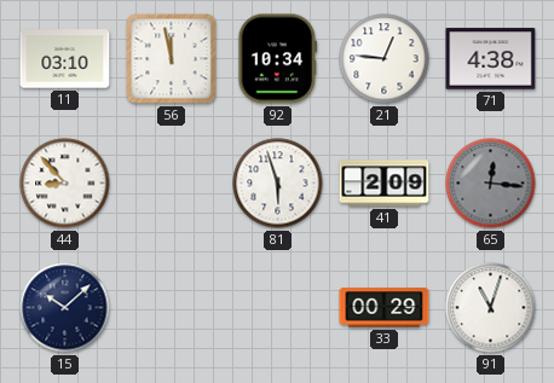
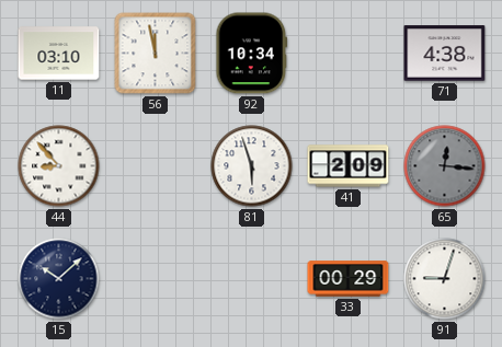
21: 12:46 -> none
91: 11:03 -> 9:03
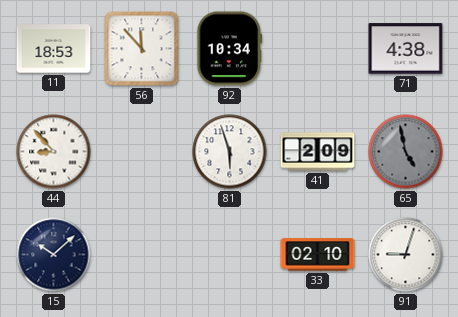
11: 03:10 -> 18:53
56: 11:58 -> 11:53
65: 12:16 -> 4:58
33: 00:29 -> 02:10
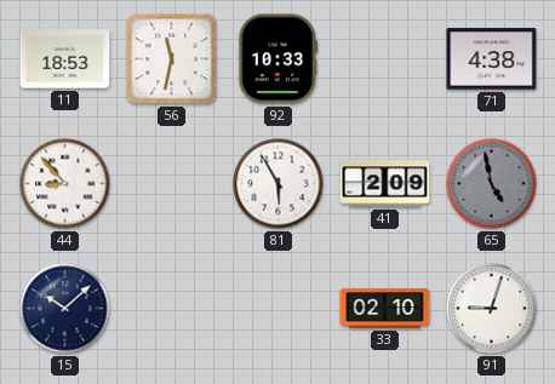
56: 11:53 -> 11:32
92: 10:34 -> 10:33
81: 5:57 -> 5:55
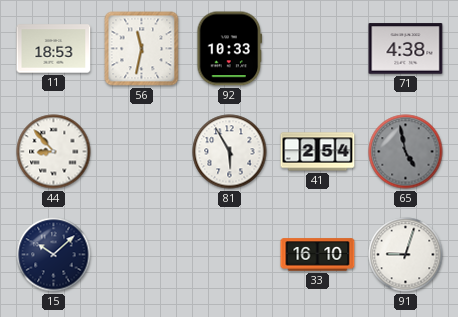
41: 2:09 -> 2:54
33: 02:10 -> 16:10
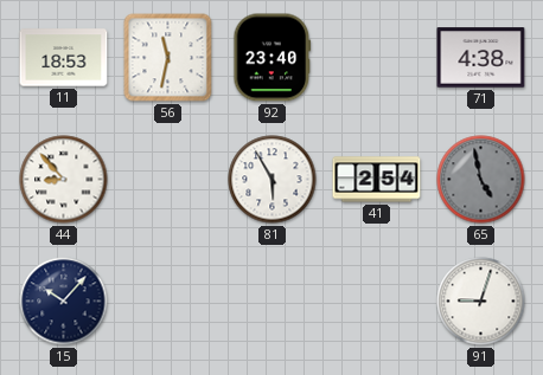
92: 10:33 -> 23:40
15: 10:08 -> 10:07
33: 16:10 -> none
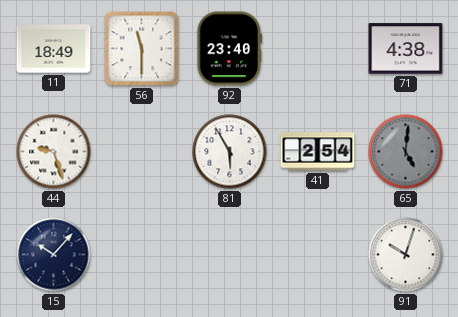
11: 18:53 -> 18:49
56: 11:32 -> 11:30
44: 8:53 -> 9:27
65: 4:58 -> 5:01
91: 9:03 -> 10:03
